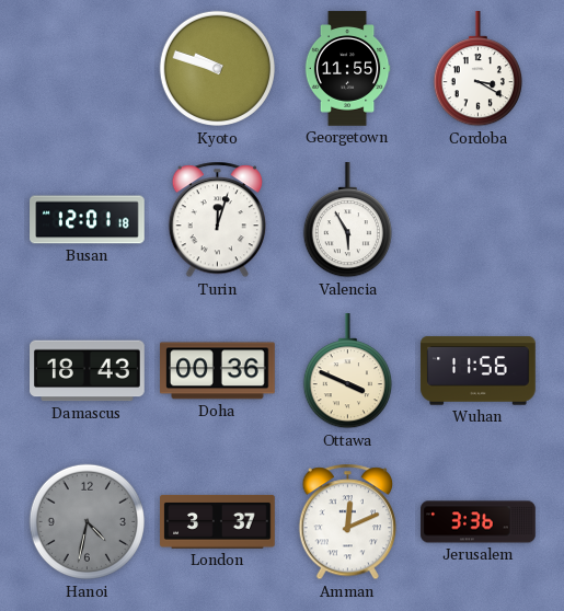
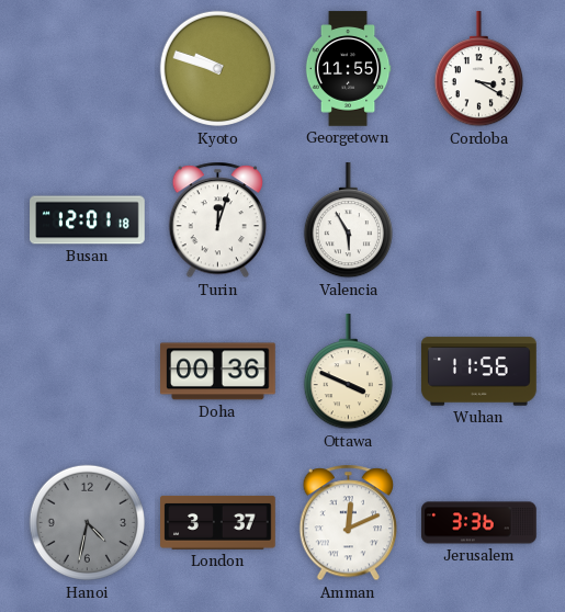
Damascus: 18:43 -> none
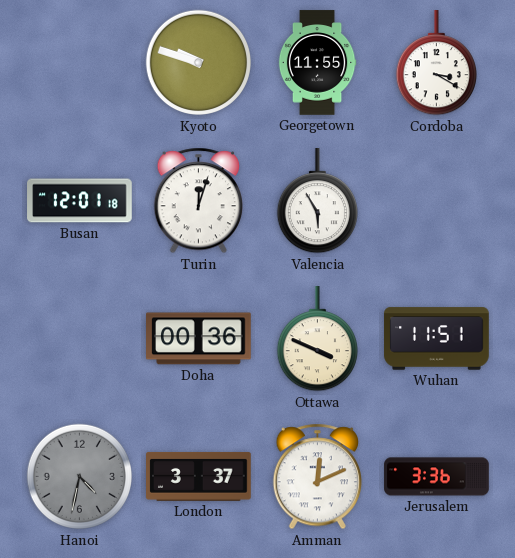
Wuhan: 11:56 -> 11:51
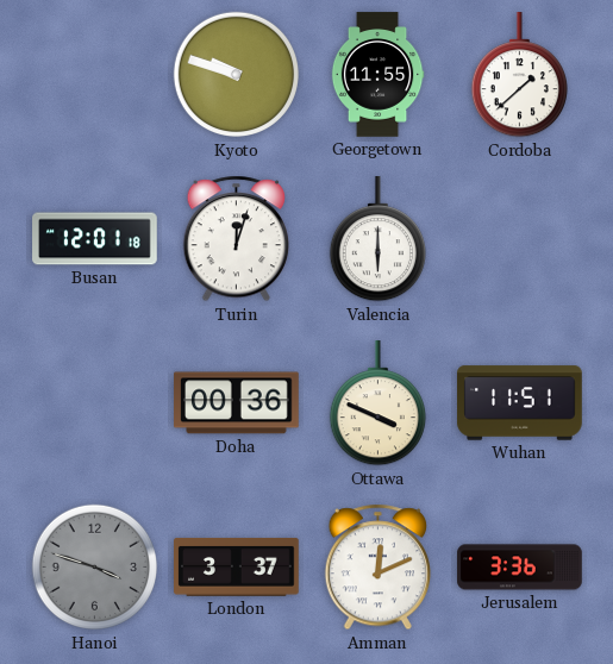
Cordoba: 3:20 -> 1:38
Valencia: 5:55 -> 6:00
Hanoi: 4:32 -> 3:48
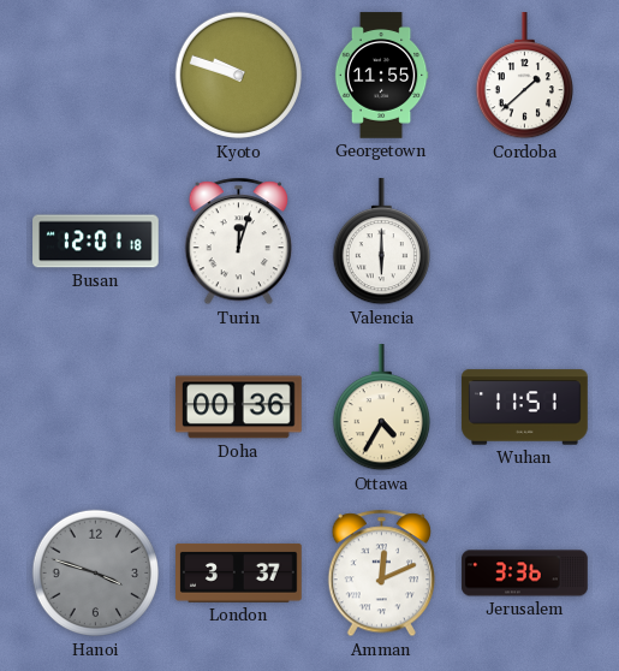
Ottawa: 3:49 -> 4:35
